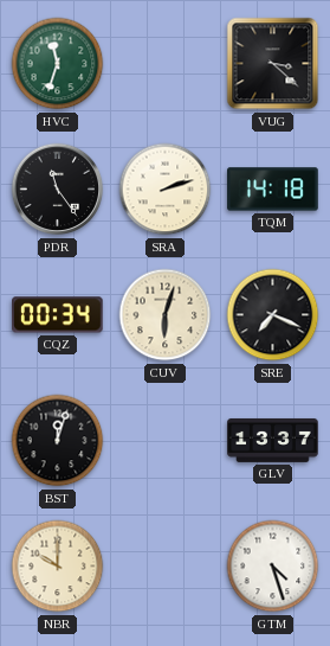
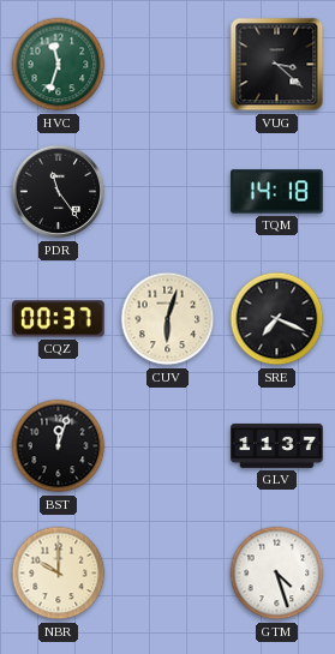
SRA: 2:12 -> none
CQZ: 00:34 -> 00:37
GLV: 13:37 -> 11:37
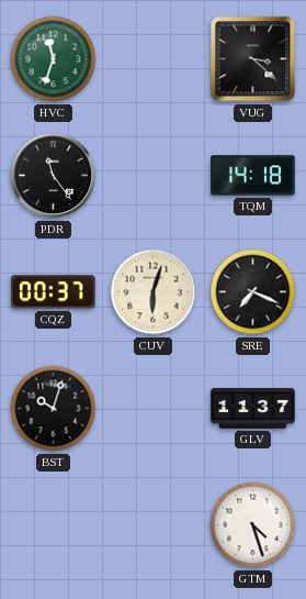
BST: 12:03 -> 10:03
NBR: 10:00 -> none
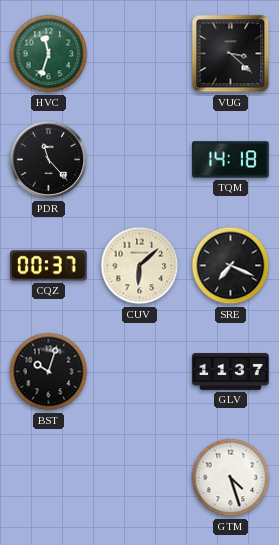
PDR: 11:24 -> 11:23
CUV: 6:03 -> 6:08
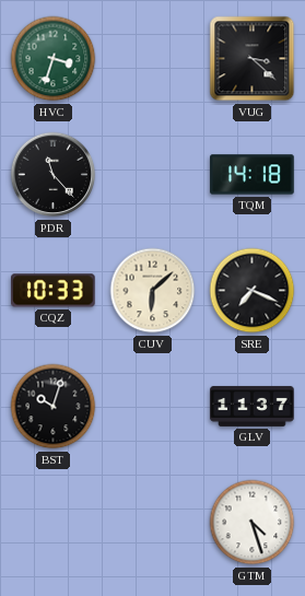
HVC: 11:33 -> 3:33
CQZ: 00:37 -> 10:33
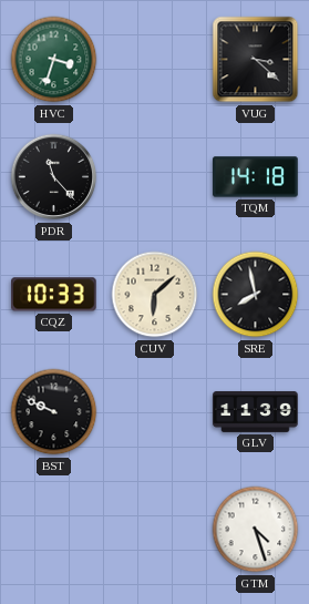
SRE: 7:19 -> 7:58
BST: 10:03 -> 9:49
GLV: 11:37 -> 11:39
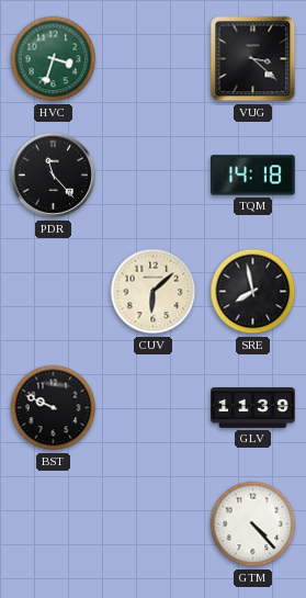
CQZ: 10:33 -> none
GTM: 4:27 -> 4:23
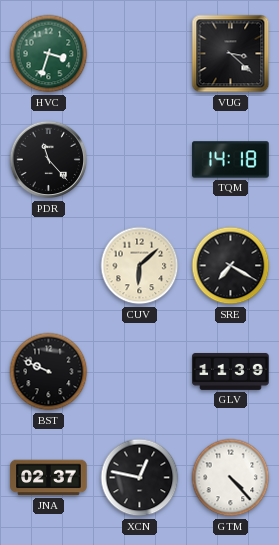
SRE: 7:58 -> 7:20
JNA: none -> 02:37
XCN: none -> 12:47
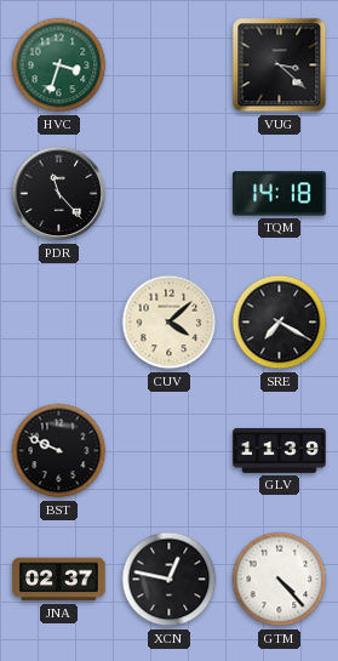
CUV: 6:08 -> 4:08
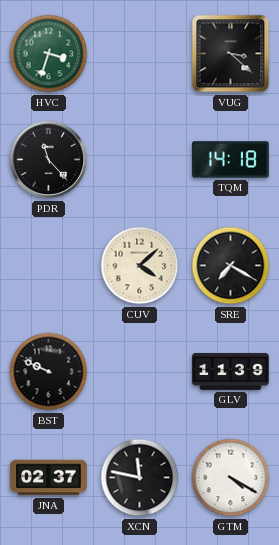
XCN: 12:47 -> 11:47
GTM: 4:23 -> 4:20
